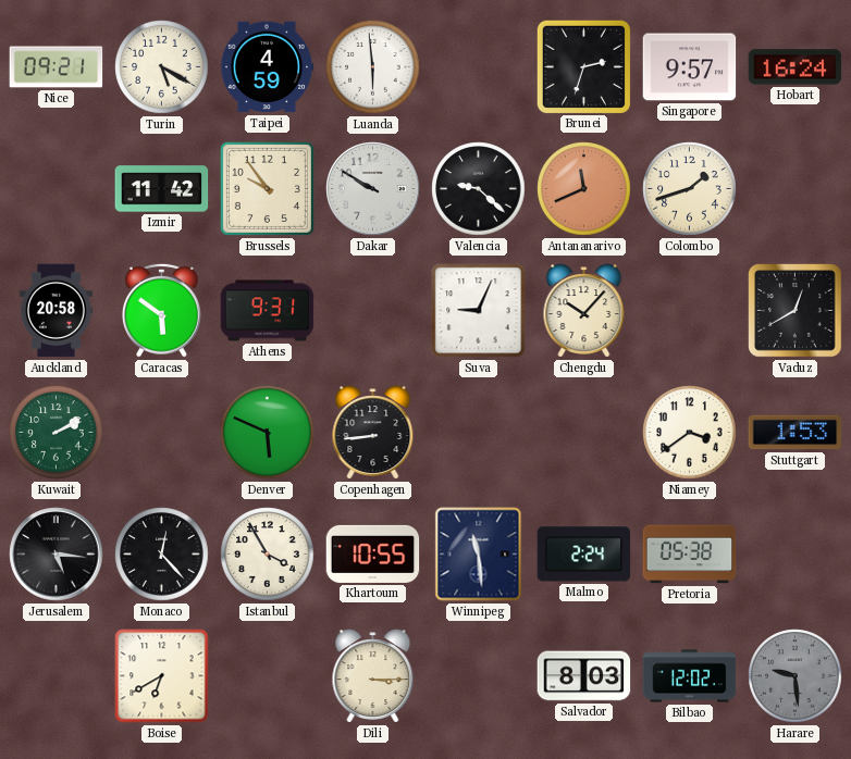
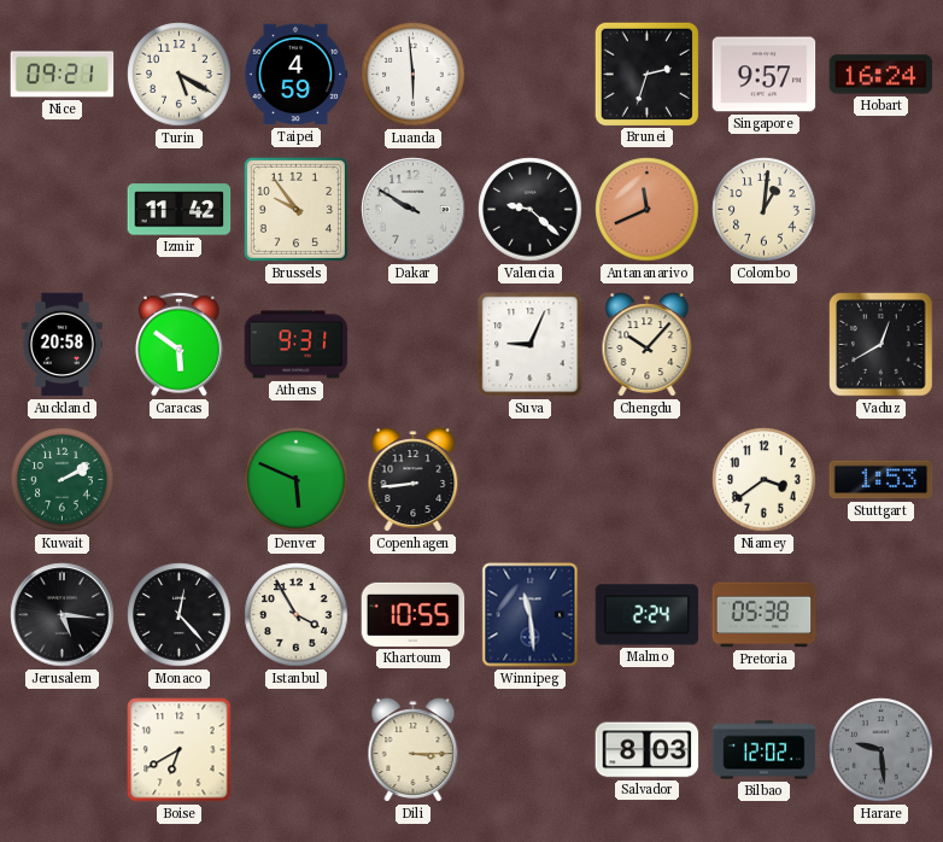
Colombo: 1:42 -> 1:01
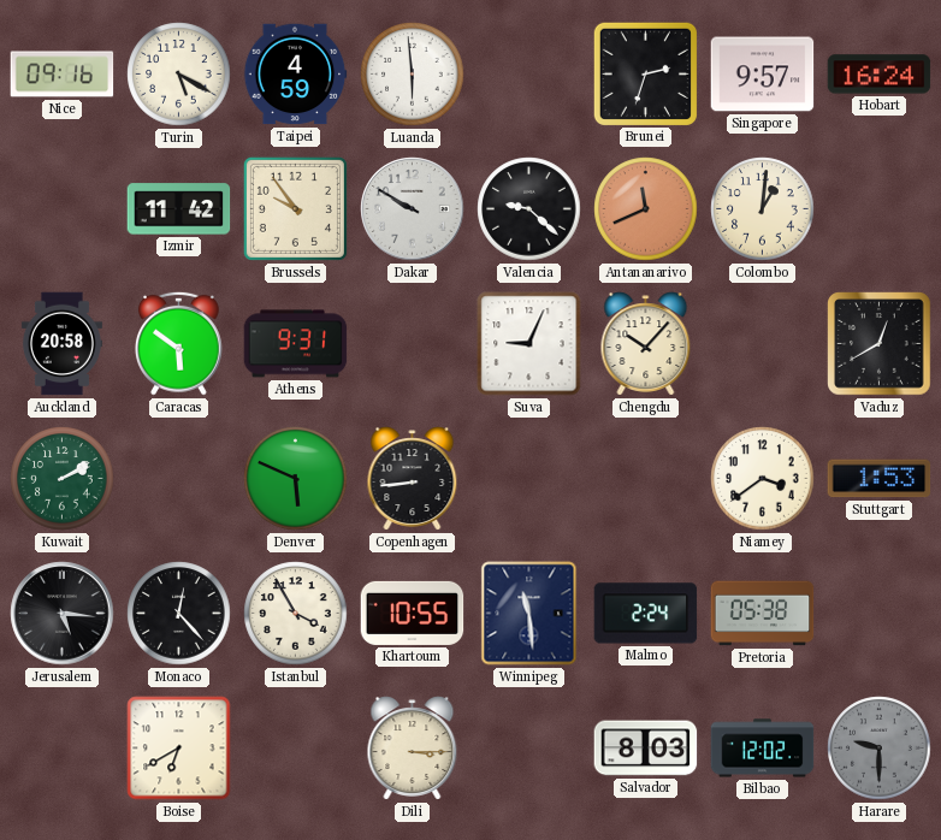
Nice: 09:21 -> 09:16
Harare: 9:29 -> 9:30
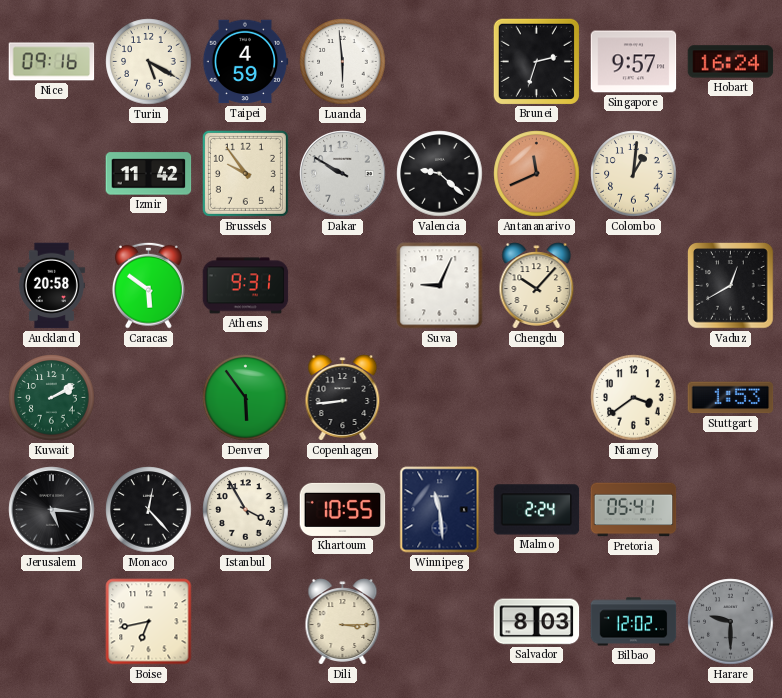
Denver: 5:49 -> 5:54
Pretoria: 05:38 -> 05:41
Boise: 6:40 -> 6:43
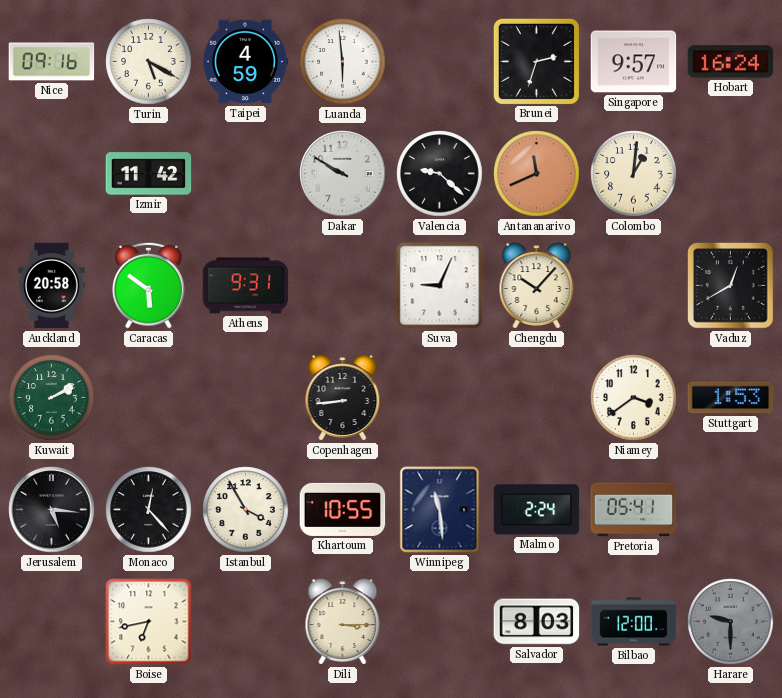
Brussels: 9:54 -> none
Denver: 5:54 -> none
Bilbao: 12:02 -> 12:00
